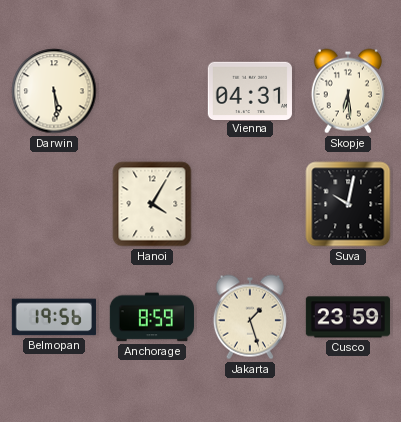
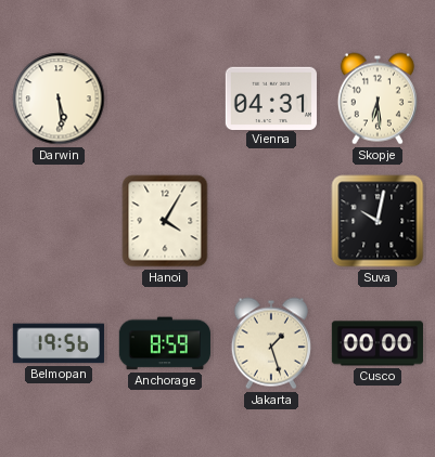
Cusco: 23:59 -> 00:00
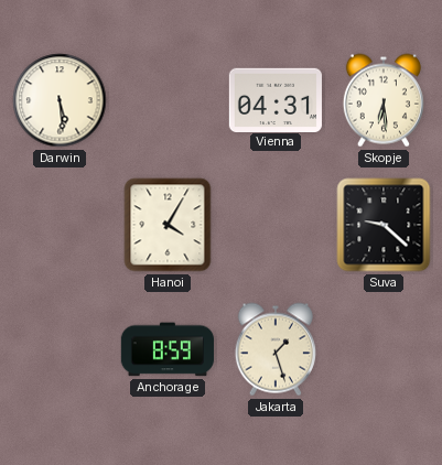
Suva: 10:02 -> 9:22
Belmopan: 19:56 -> none
Cusco: 00:00 -> none
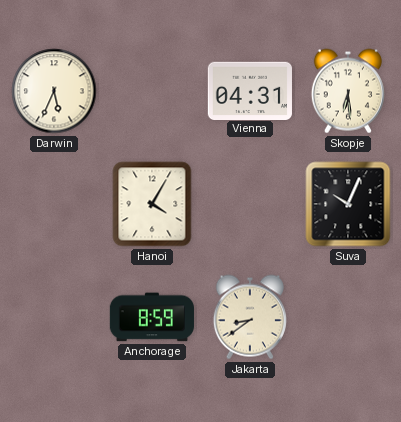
Darwin: 5:29 -> 5:34
Suva: 9:22 -> 10:04
Jakarta: 1:27 -> 8:39
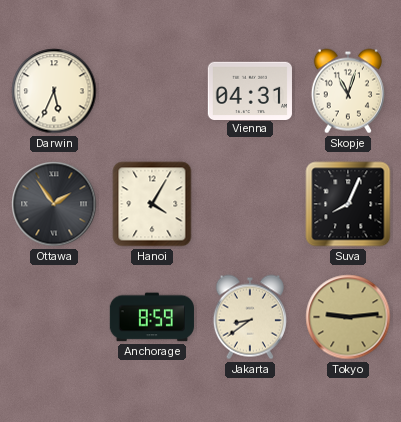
Skopje: 6:29 -> 11:03
Ottawa: none -> 1:54
Suva: 10:04 -> 8:04
Tokyo: none -> 9:14
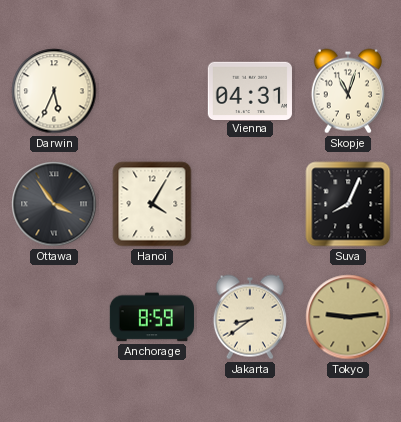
Ottawa: 1:54 -> 3:54
